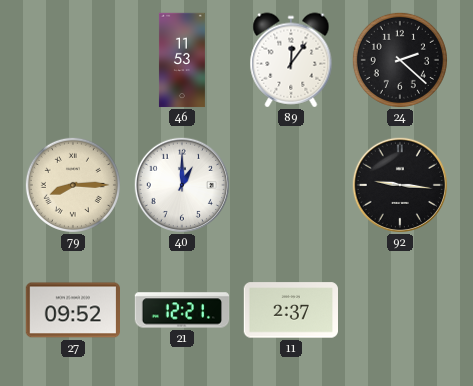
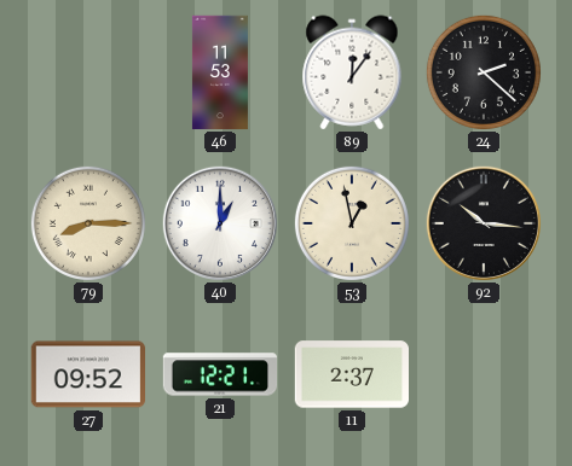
53: none -> 12:58
92: 9:16 -> 10:16
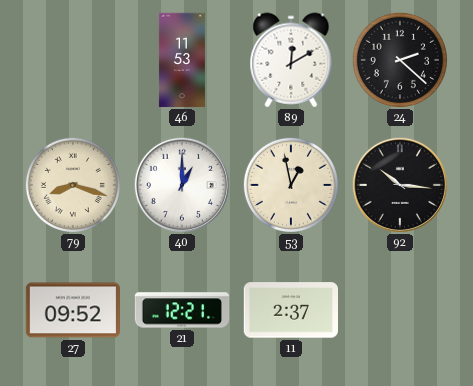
89: 12:06 -> 12:10
79: 8:15 -> 8:18
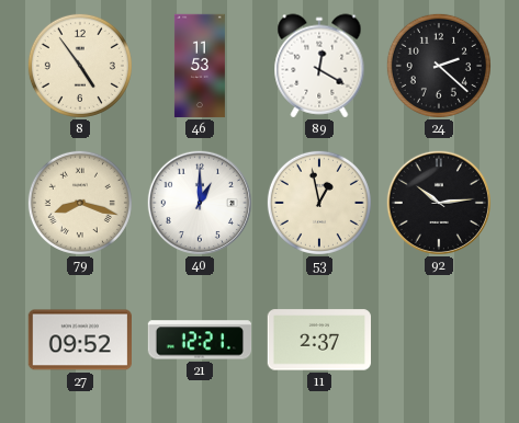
8: none -> 4:54
89: 12:10 -> 12:20
92: 10:16 -> 10:14
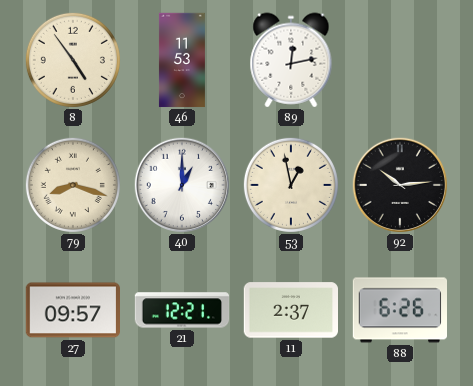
89: 12:20 -> 12:13
24: 2:22 -> none
27: 09:52 -> 09:57
88: none -> 6:26
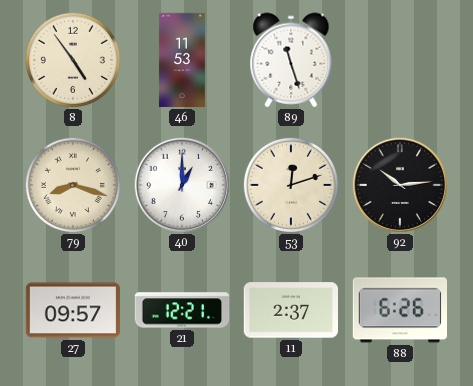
89: 12:13 -> 11:27
53: 12:58 -> 12:12
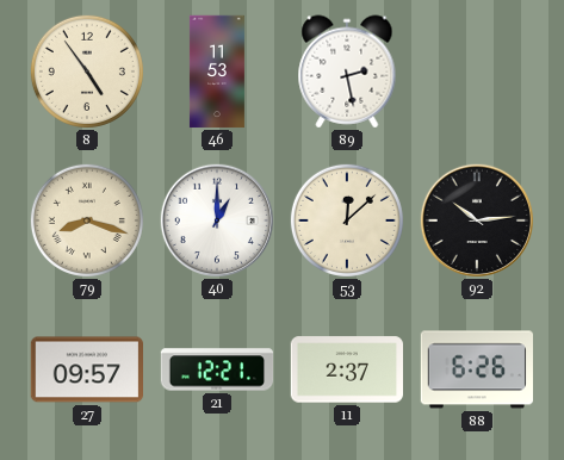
89: 11:27 -> 2:28
53: 12:12 -> 12:08
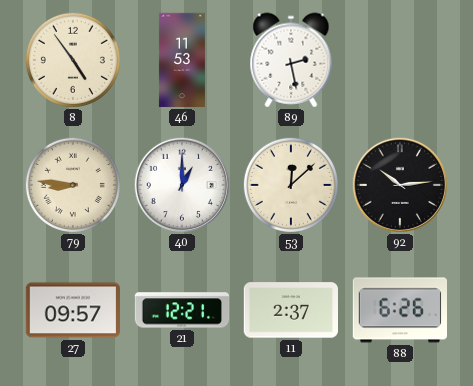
79: 8:18 -> 8:46
